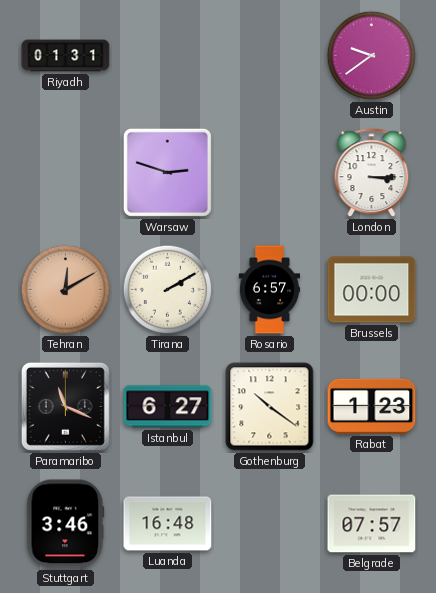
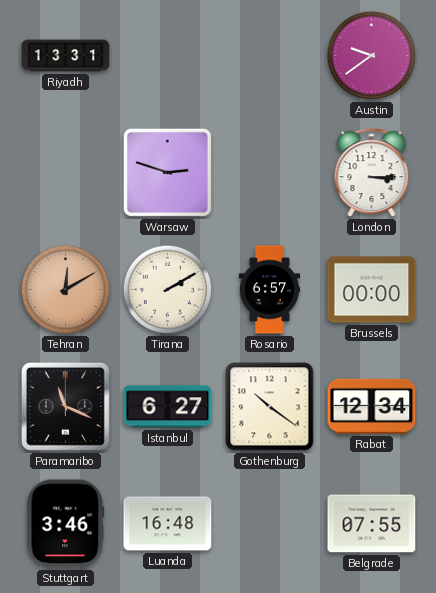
Riyadh: 01:31 -> 13:31
Rabat: 1:23 -> 12:34
Belgrade: 07:57 -> 07:55
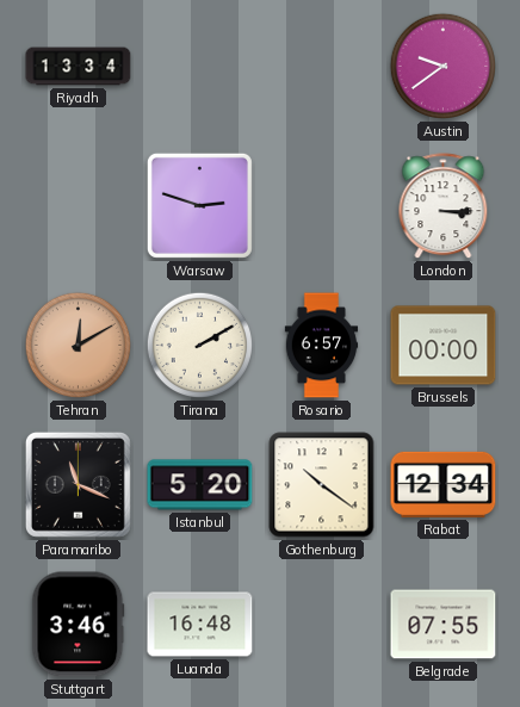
Riyadh: 13:31 -> 13:34
Istanbul: 6:27 -> 5:20
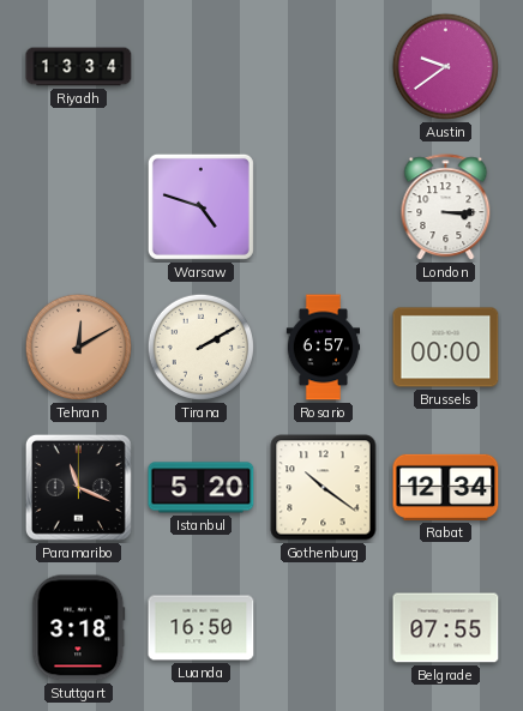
Warsaw: 2:48 -> 4:48
Stuttgart: 3:46 -> 3:18
Luanda: 16:48 -> 16:50
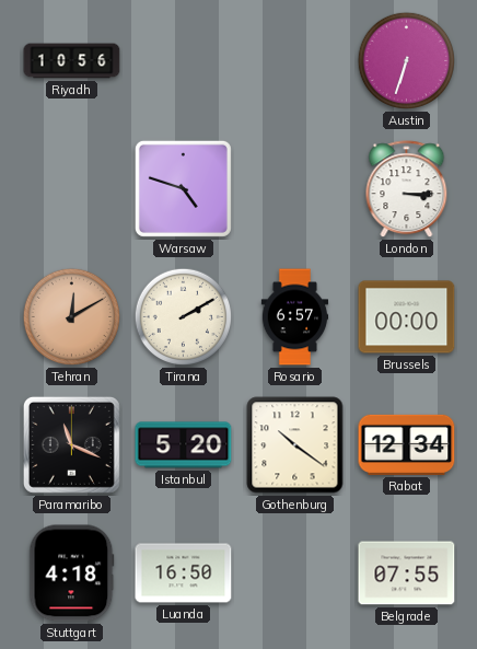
Riyadh: 13:34 -> 10:56
Austin: 9:39 -> 6:33
Stuttgart: 3:18 -> 4:18
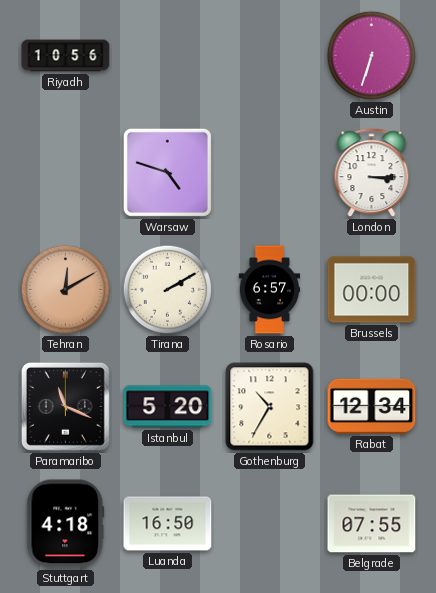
Gothenburg: 10:21 -> 10:35
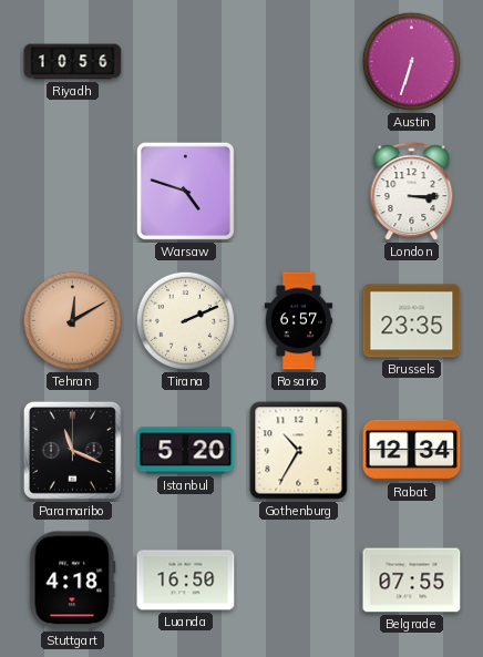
Tirana: 2:10 -> 2:11
Brussels: 00:00 -> 23:35
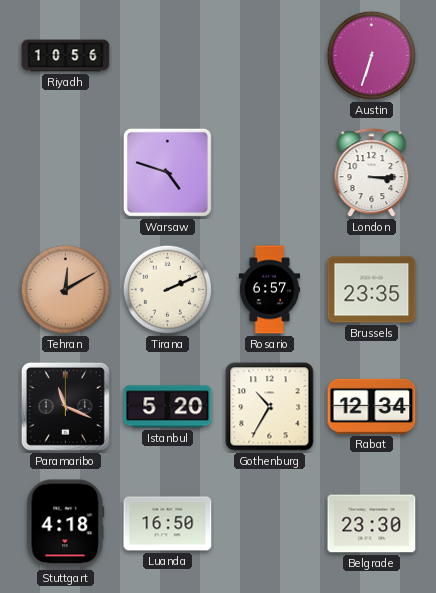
Belgrade: 07:55 -> 23:30
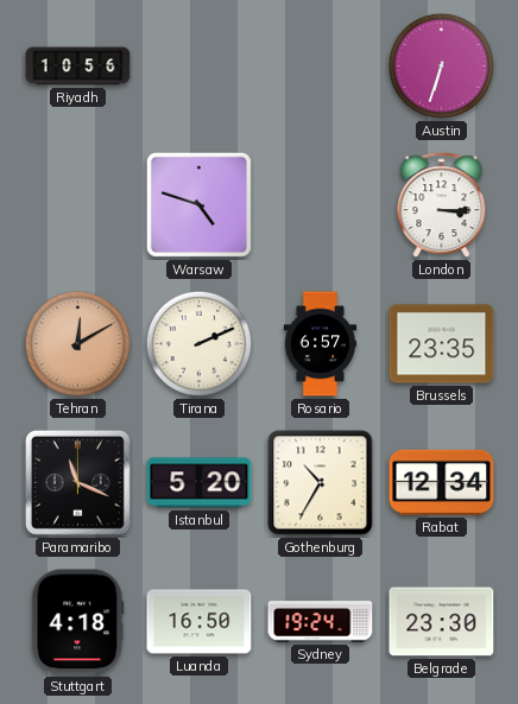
Sydney: none -> 19:24
